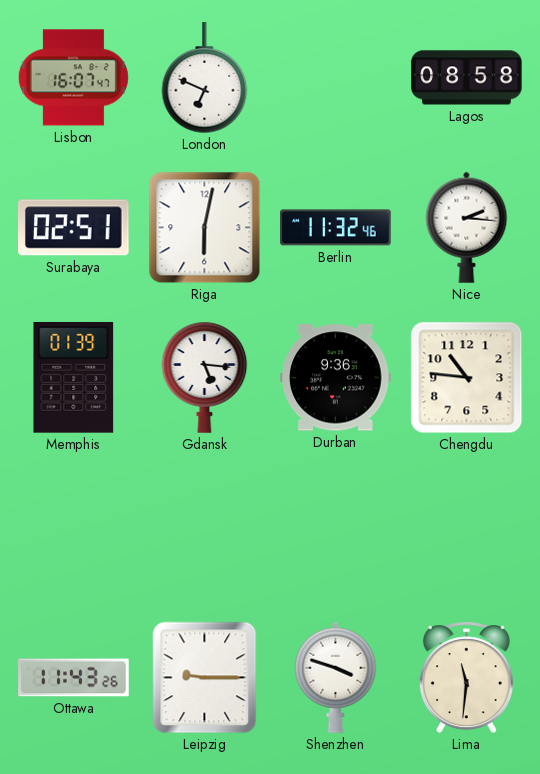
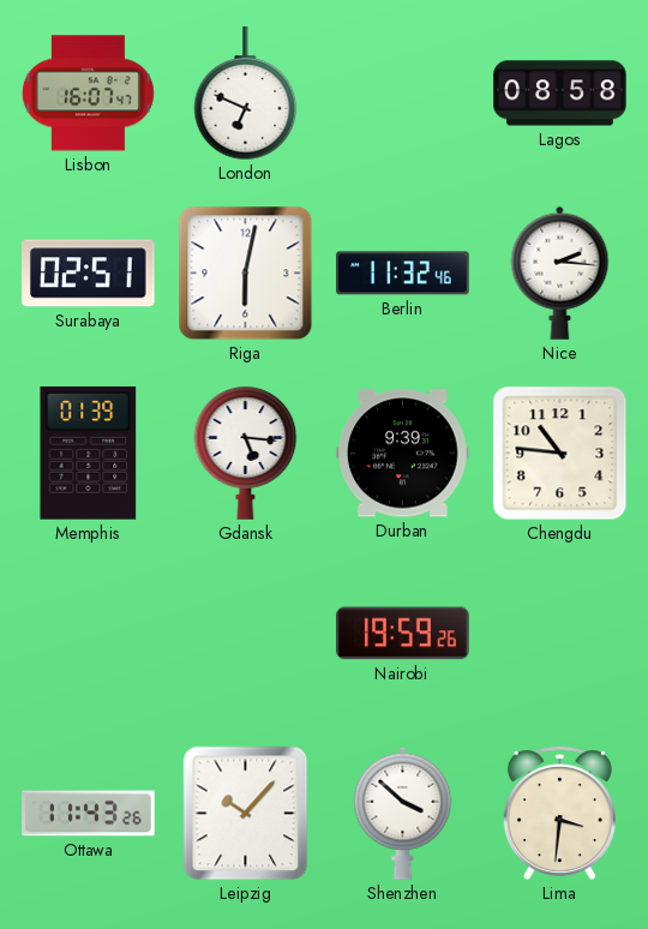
Durban: 9:36 -> 9:39
Nairobi: none -> 19:59
Leipzig: 9:15 -> 10:07
Shenzhen: 3:48 -> 3:52
Lima: 11:31 -> 3:31
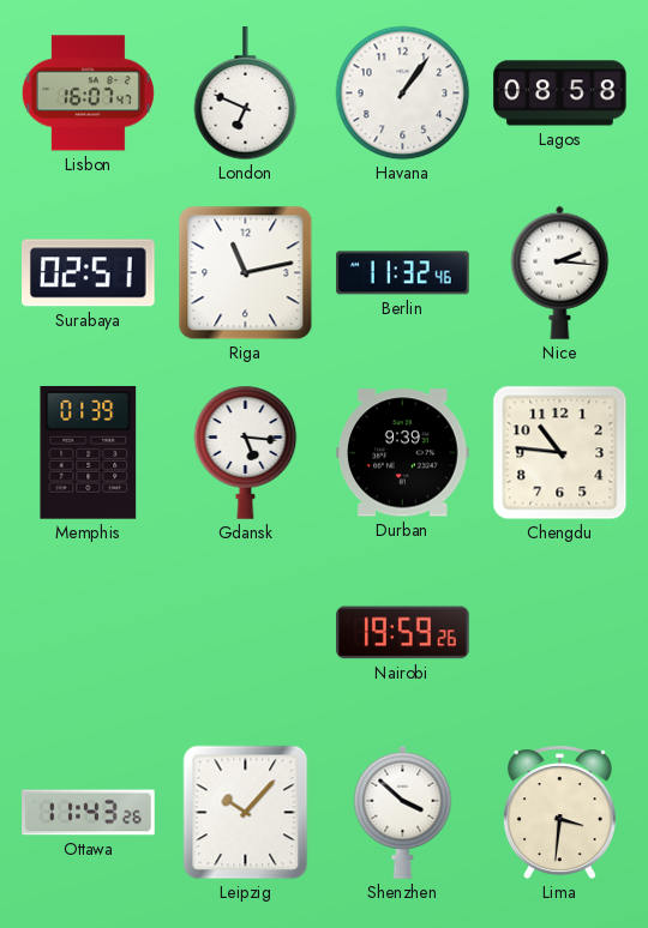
Havana: none -> 1:06
Riga: 6:02 -> 11:13
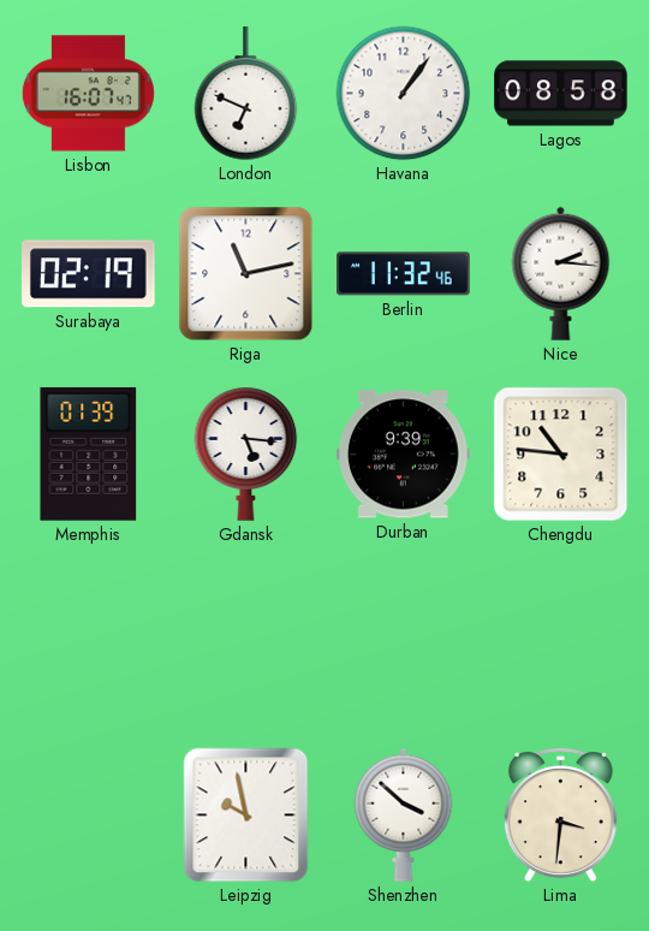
Surabaya: 02:51 -> 02:19
Nairobi: 19:59 -> none
Ottawa: 11:43 -> none
Leipzig: 10:07 -> 9:58
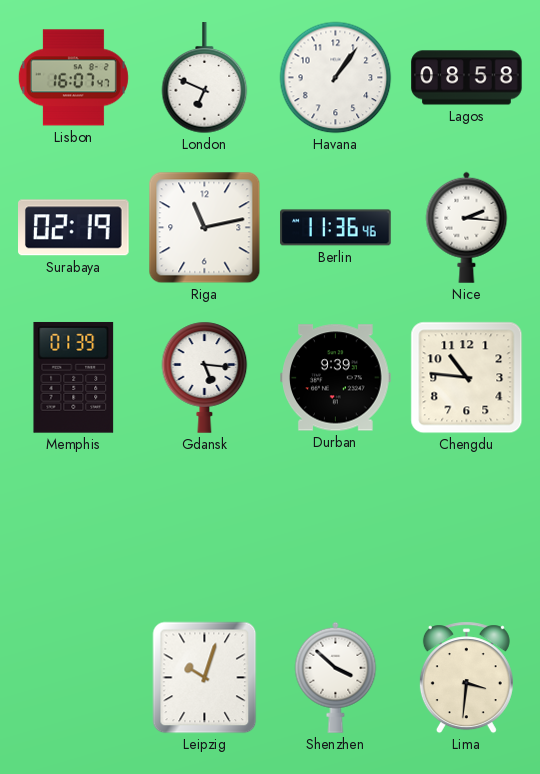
Berlin: 11:32 -> 11:36
Leipzig: 9:58 -> 10:03
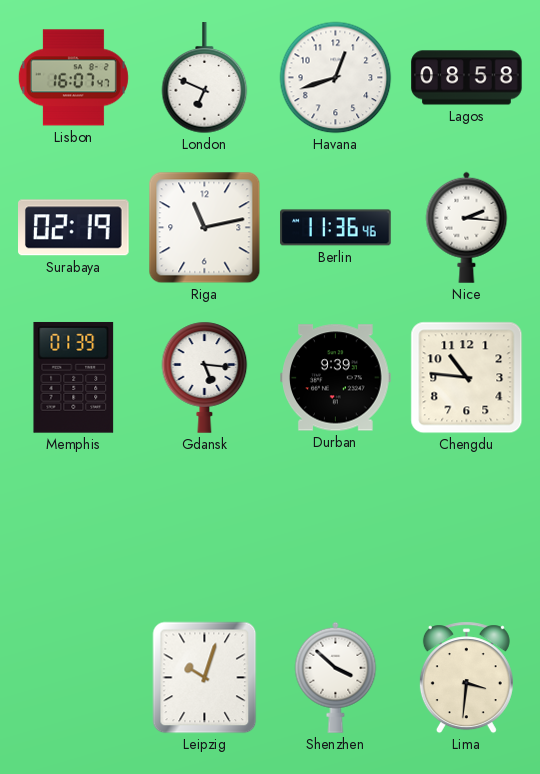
Havana: 1:06 -> 12:42
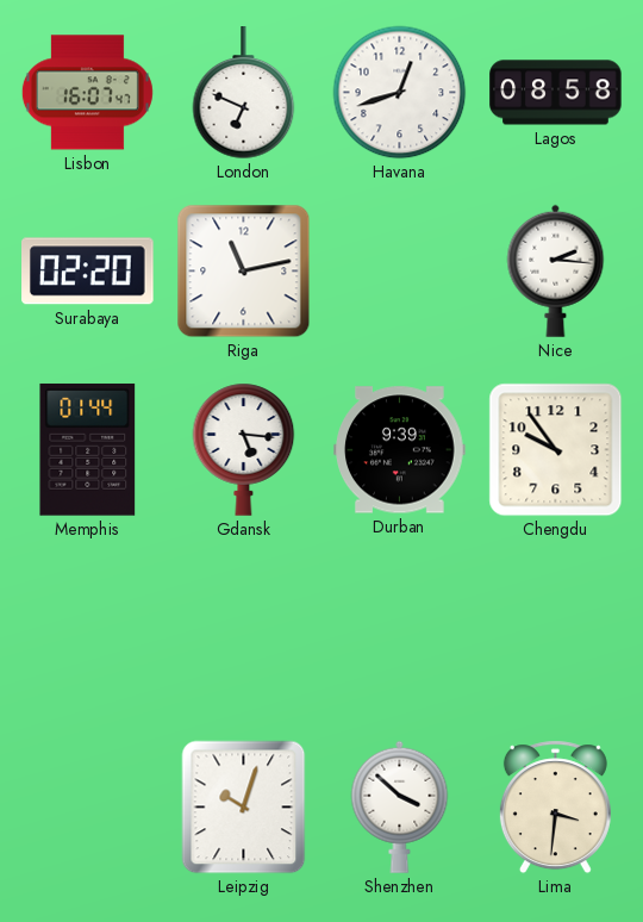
Surabaya: 02:19 -> 02:20
Berlin: 11:36 -> none
Memphis: 01:39 -> 01:44
Chengdu: 10:46 -> 9:54
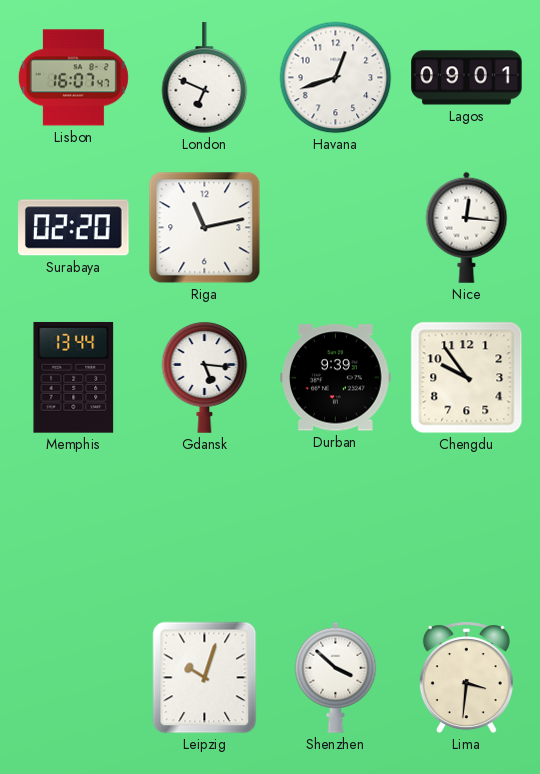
Lagos: 08:58 -> 09:01
Nice: 2:16 -> 12:16
Memphis: 01:44 -> 13:44
